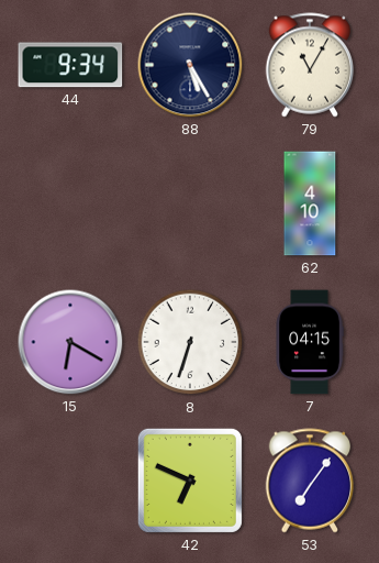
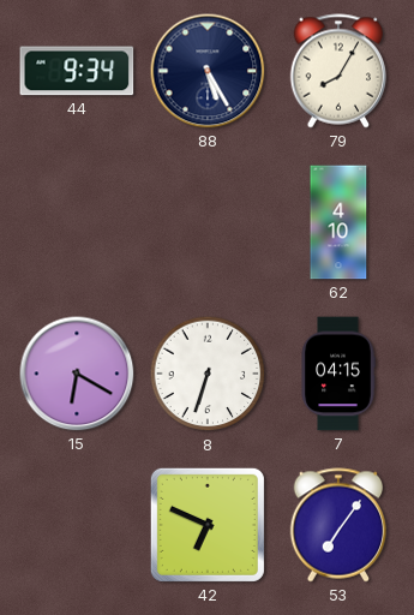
79: 11:05 -> 8:05
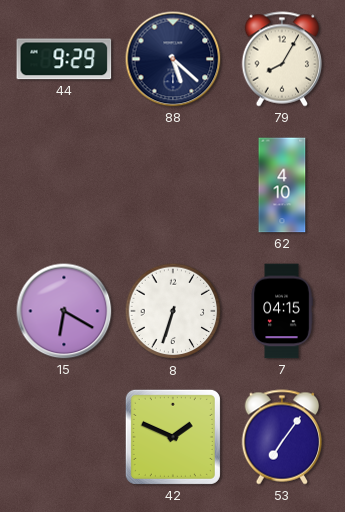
44: 9:34 -> 9:29
88: 5:25 -> 5:22
42: 6:49 -> 1:49
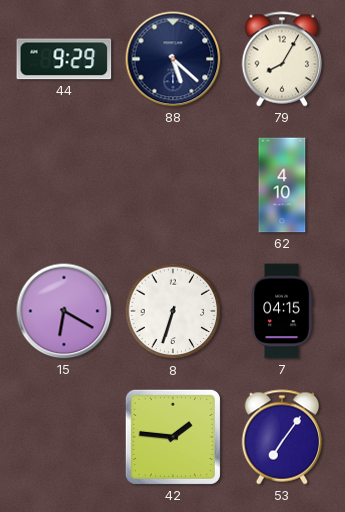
42: 1:49 -> 1:46
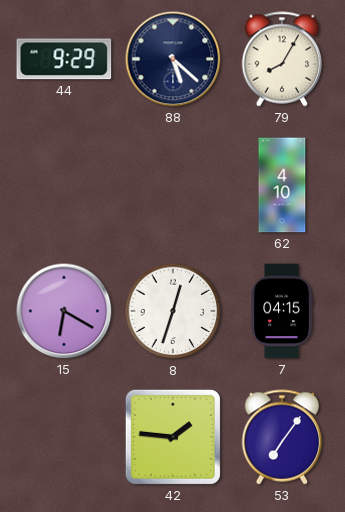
8: 6:33 -> 12:33
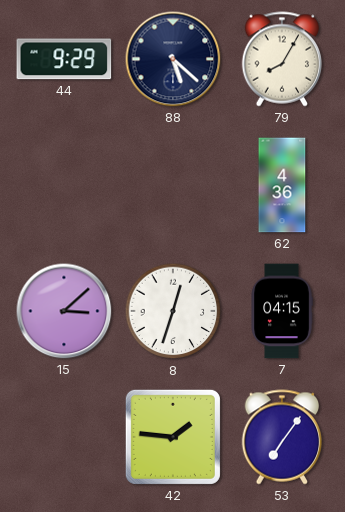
62: 4:10 -> 4:36
15: 6:20 -> 3:08
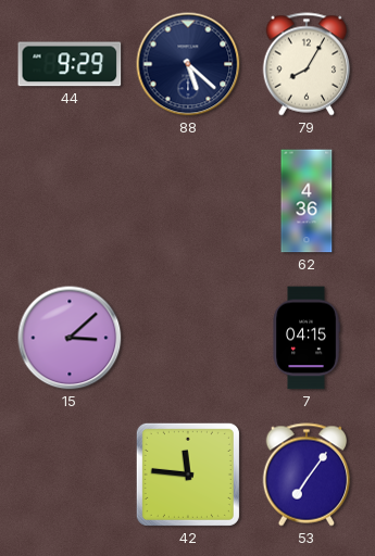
8: 12:33 -> none
42: 1:46 -> 11:46
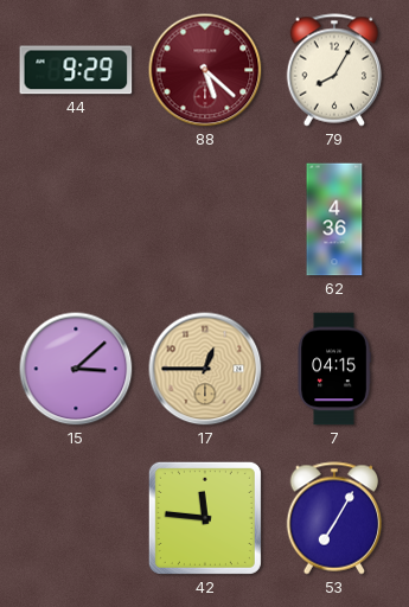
88 dial: navy -> burgundy
17: none -> 12:45
53: 7:06 -> 7:05
